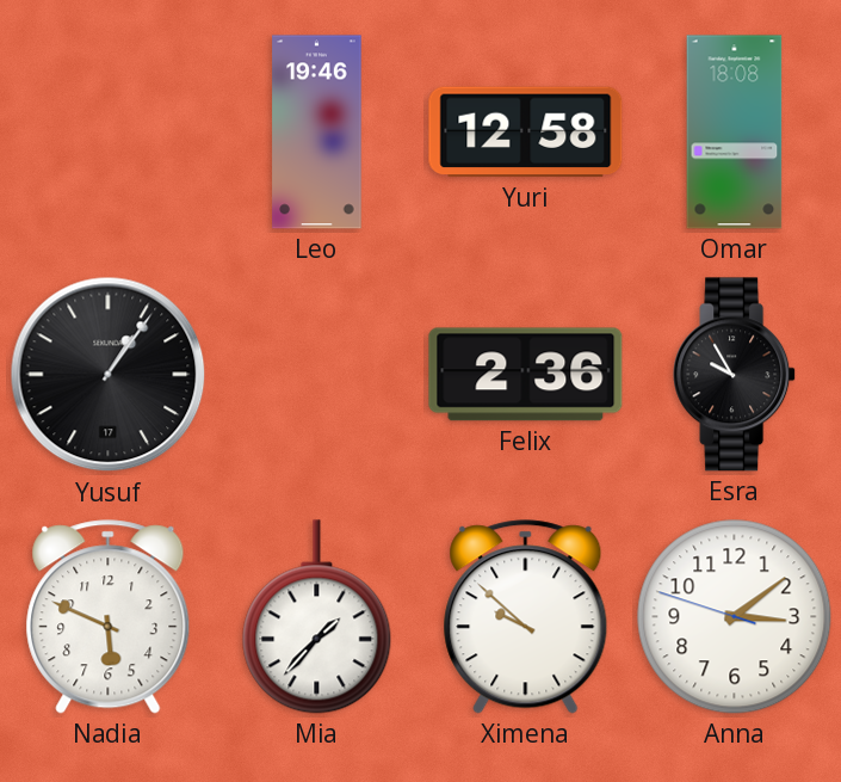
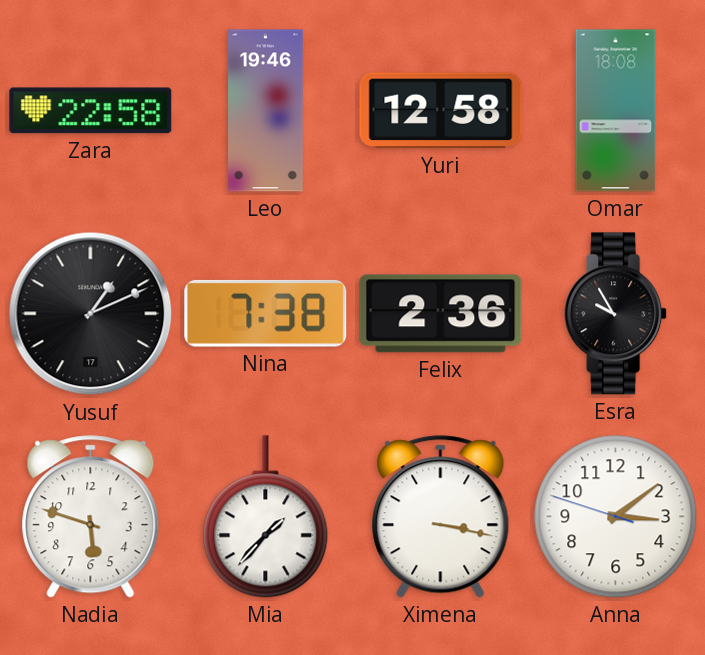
Zara: none -> 22:58
Yusuf: 1:06 -> 1:11
Nina: none -> 7:38
Nadia: 5:49 -> 5:48
Ximena: 9:52 -> 3:17
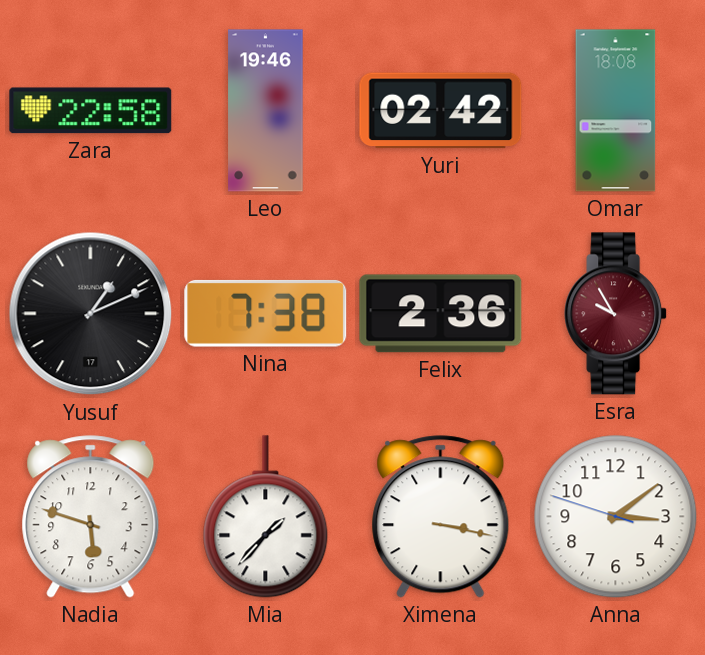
Yuri: 12:58 -> 02:42
Esra dial: black -> burgundy
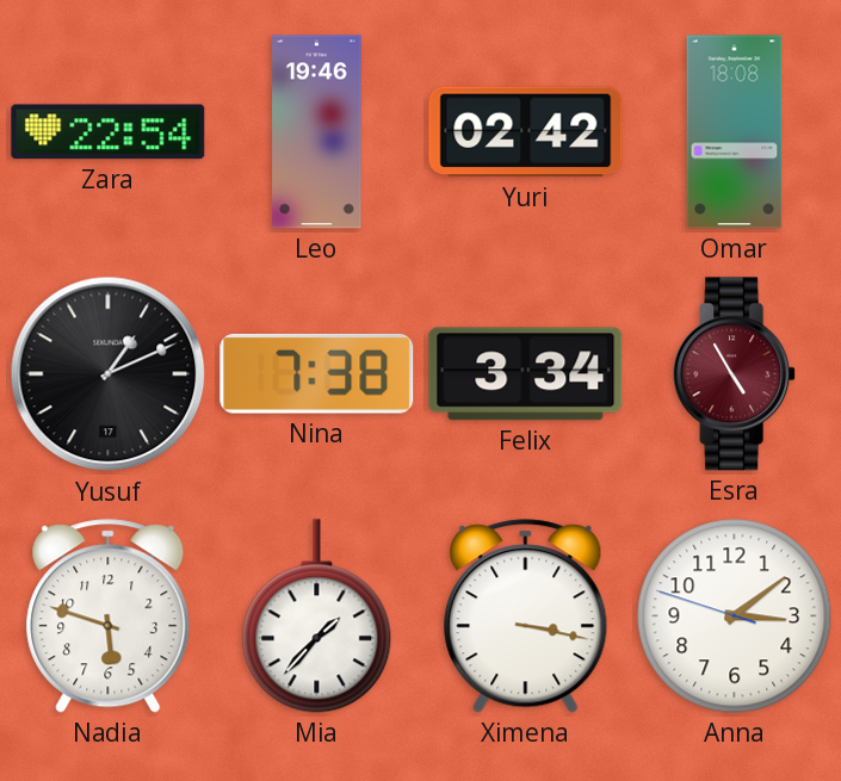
Zara: 22:58 -> 22:54
Felix: 2:36 -> 3:34
Esra: 9:55 -> 4:55
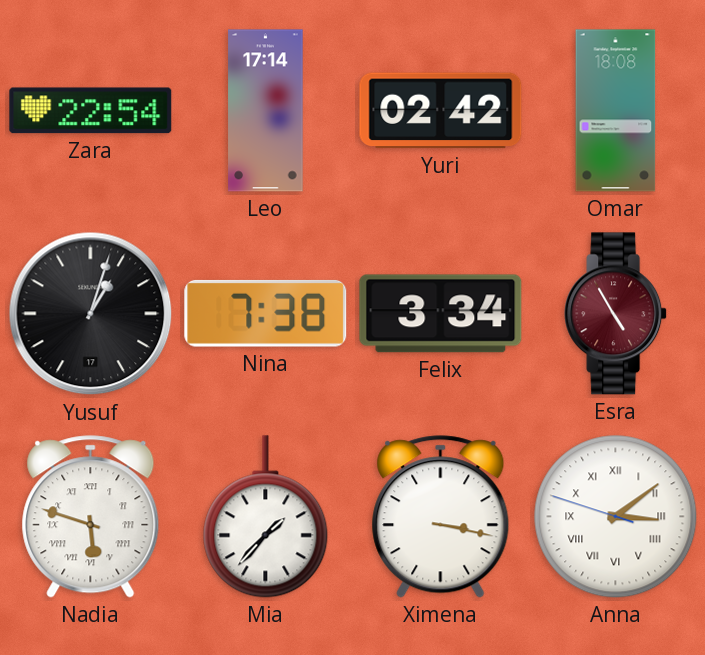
Leo: 19:46 -> 17:14
Yusuf: 1:11 -> 1:03
Nadia numerals: Arabic -> Roman
Anna numerals: Arabic -> Roman
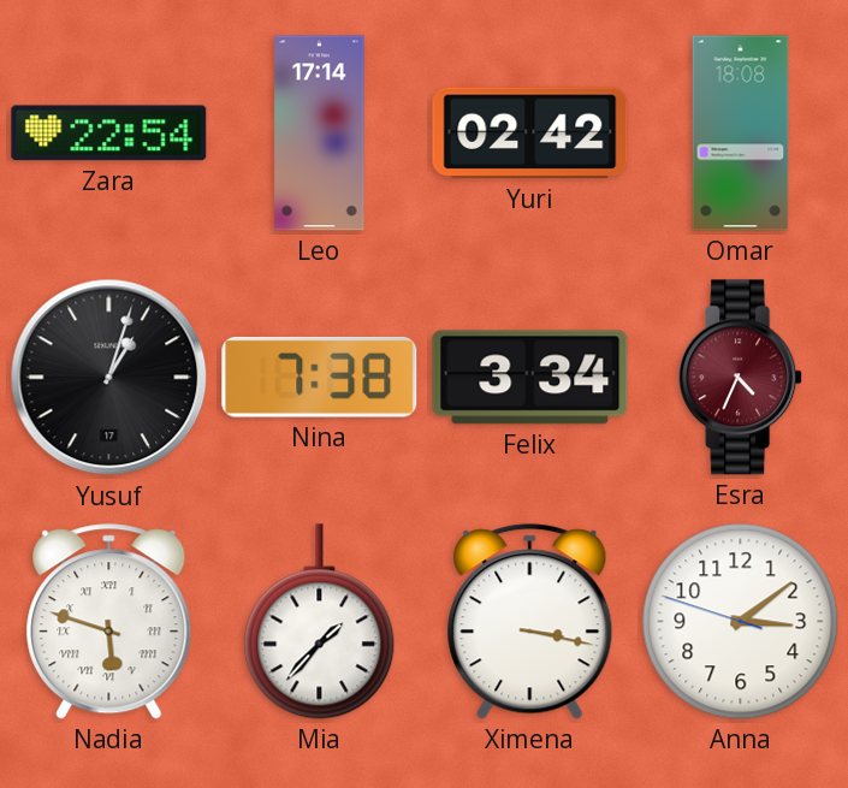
Esra: 4:55 -> 4:34
Anna numerals: Roman -> Arabic
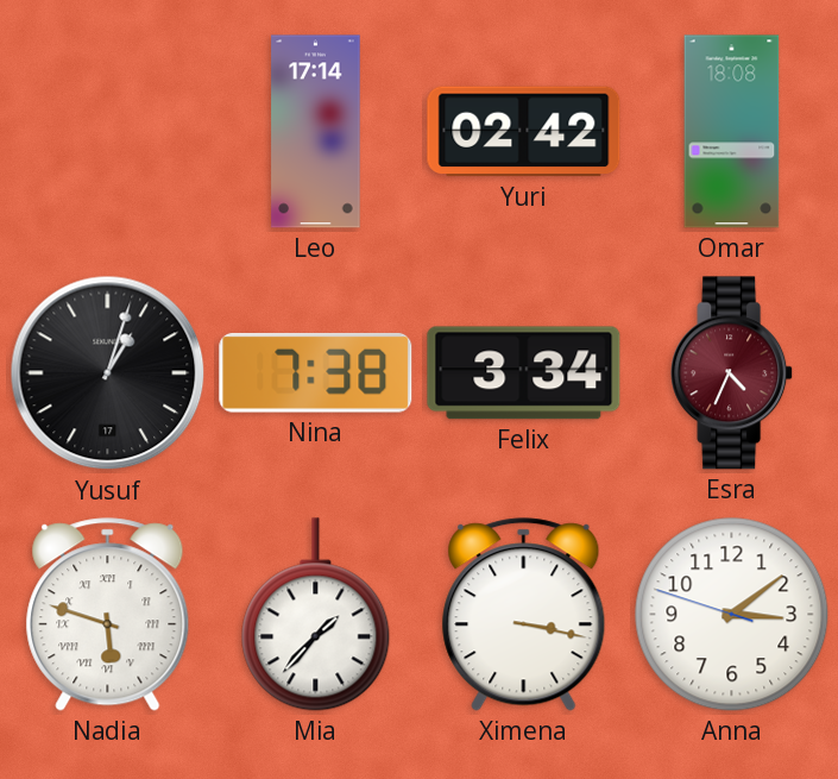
Zara: 22:54 -> none
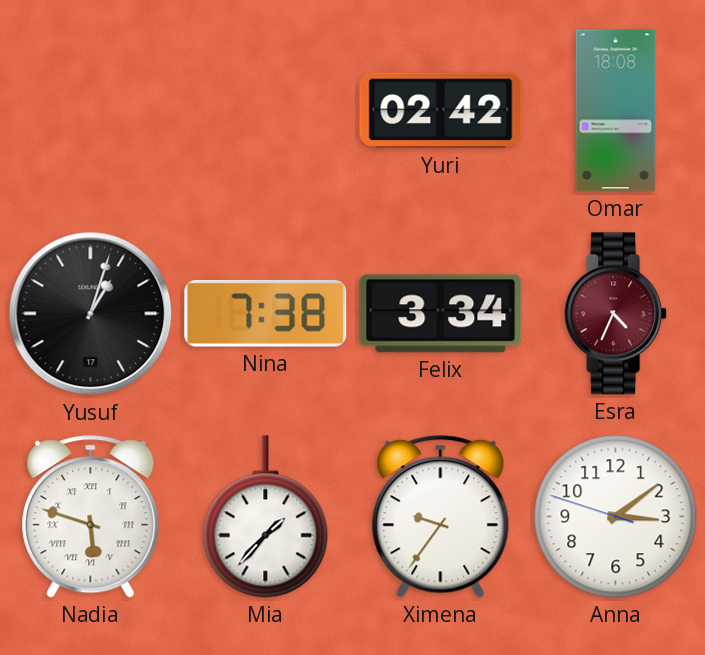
Leo: 17:14 -> none
Ximena: 3:17 -> 9:36
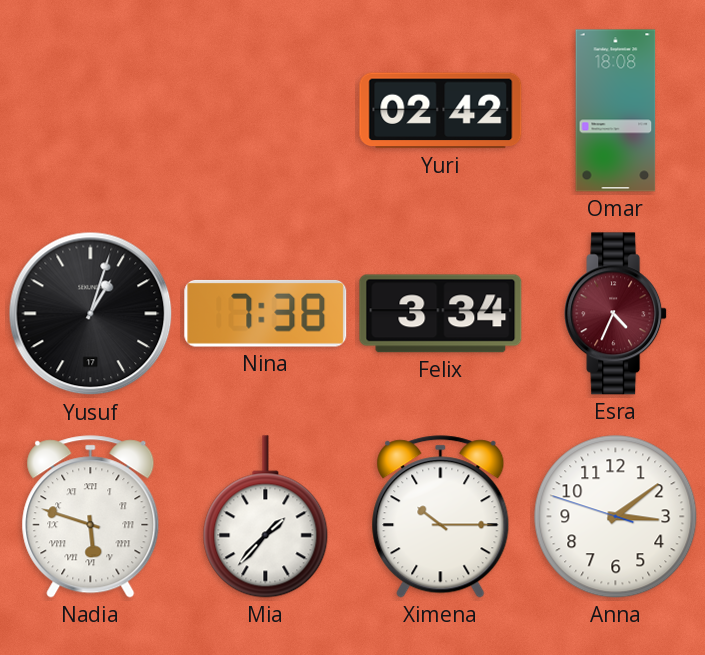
Ximena: 9:36 -> 10:15
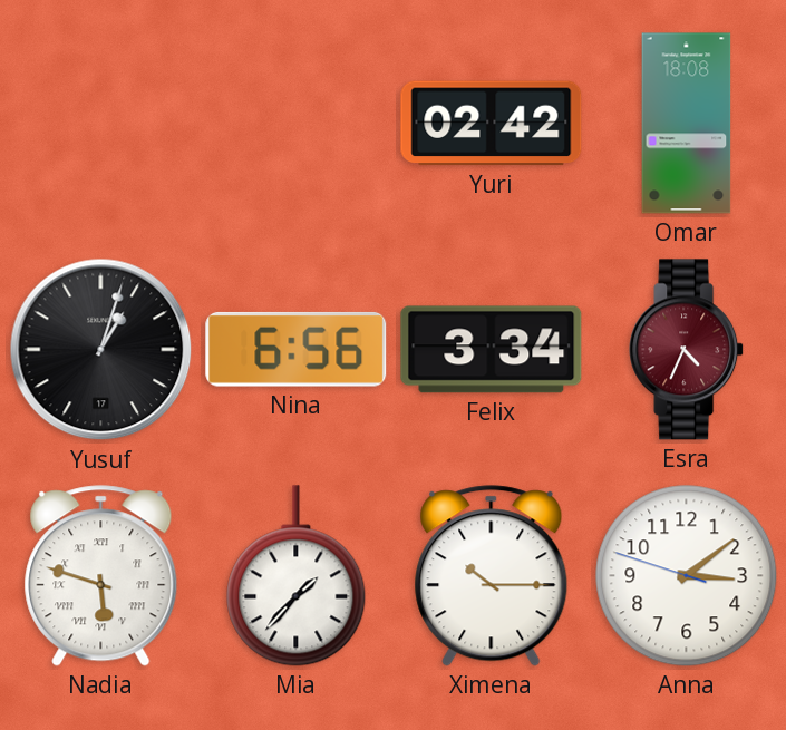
Nina: 7:38 -> 6:56
